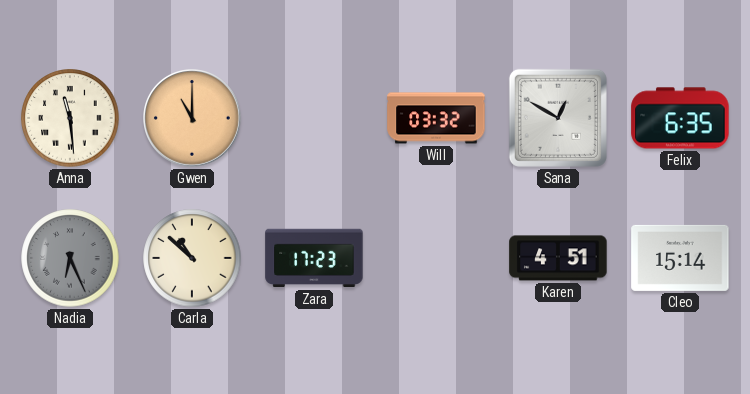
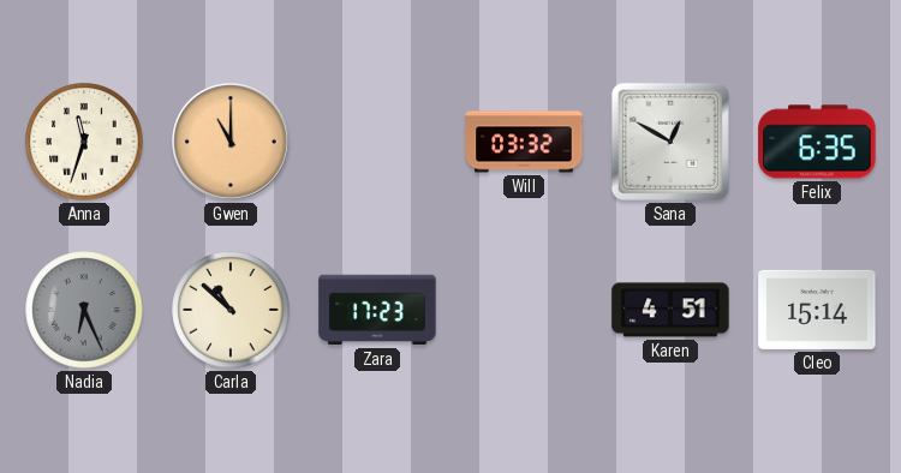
Anna: 11:29 -> 11:33
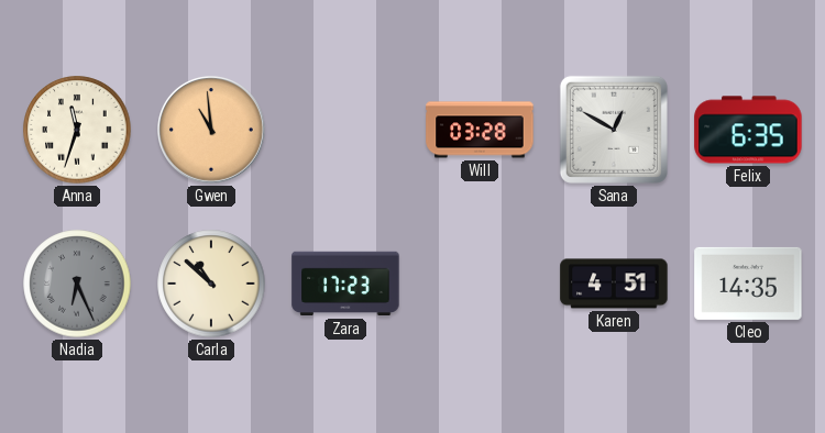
Gwen: 11:00 -> 10:59
Will: 03:32 -> 03:28
Cleo: 15:14 -> 14:35
